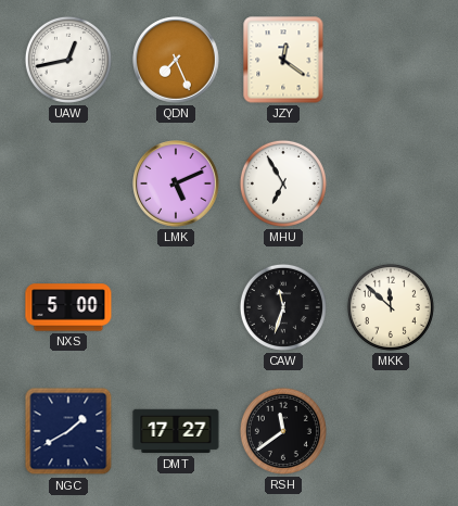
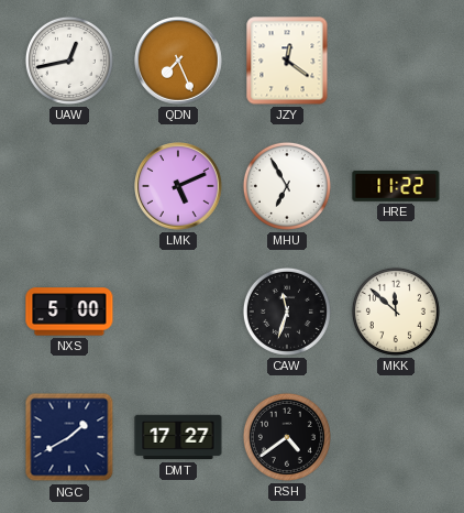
HRE: none -> 11:22
RSH: 11:39 -> 4:39
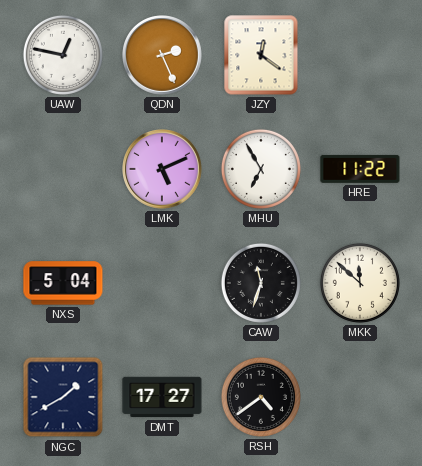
UAW: 12:43 -> 12:47
QDN: 7:26 -> 2:26
NXS: 5:00 -> 5:04
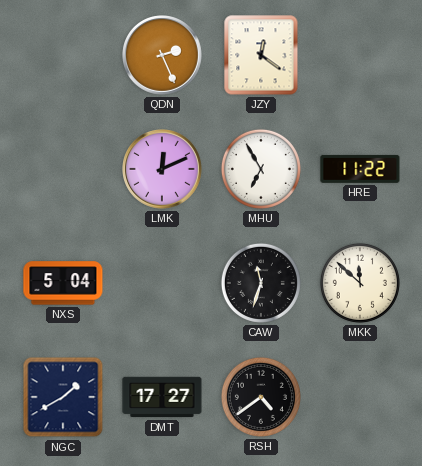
UAW: 12:47 -> none
LMK: 5:11 -> 12:11
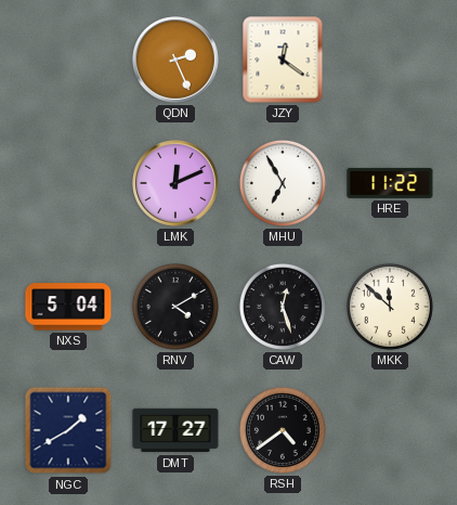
RNV: none -> 4:10
CAW: 11:33 -> 12:27
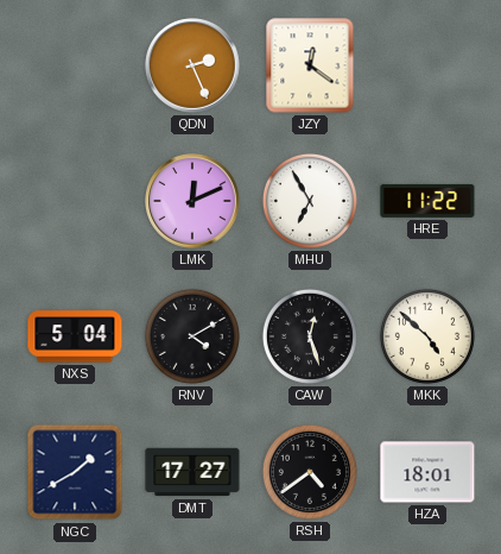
MKK: 11:52 -> 4:52
HZA: none -> 18:01
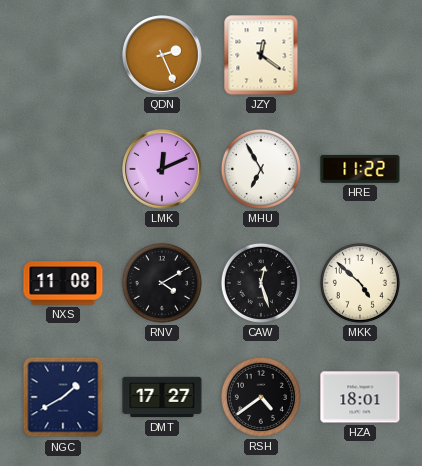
NXS: 5:04 -> 11:08
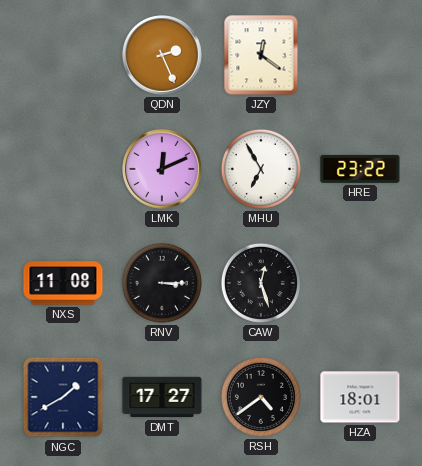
HRE: 11:22 -> 23:22
RNV: 4:10 -> 3:15
MKK: 4:52 -> none
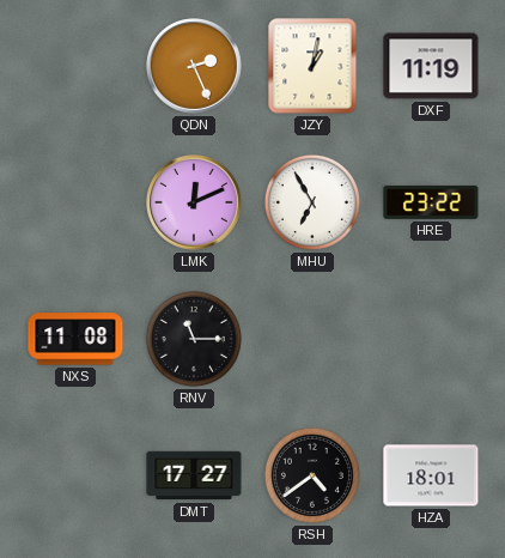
JZY: 12:21 -> 1:02
DXF: none -> 11:19
RNV: 3:15 -> 11:15
CAW: 12:27 -> none
NGC: 1:40 -> none
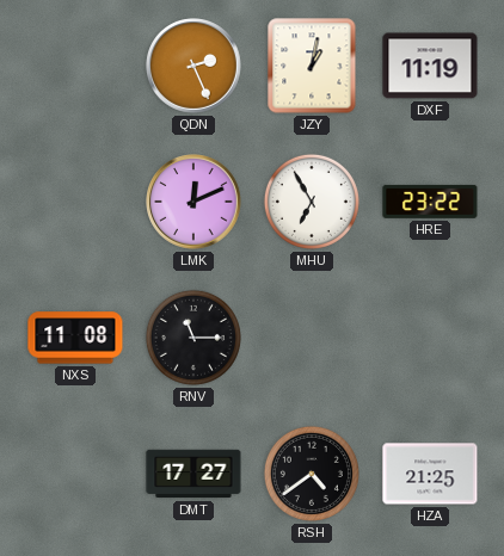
HZA: 18:01 -> 21:25
